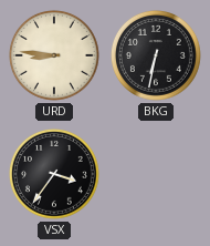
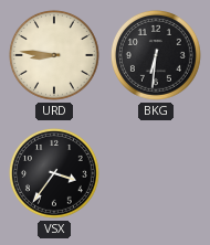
BKG: 6:32 -> 6:31
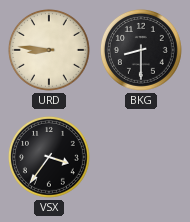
BKG: 6:31 -> 8:30
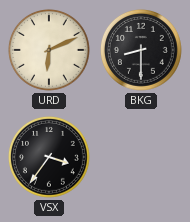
URD: 8:46 -> 6:11
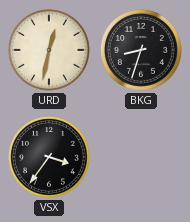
URD: 6:11 -> 12:32
BKG: 8:30 -> 8:33
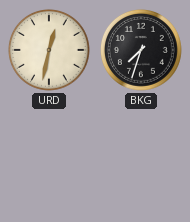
BKG: 8:33 -> 7:33
VSX: 3:36 -> none
